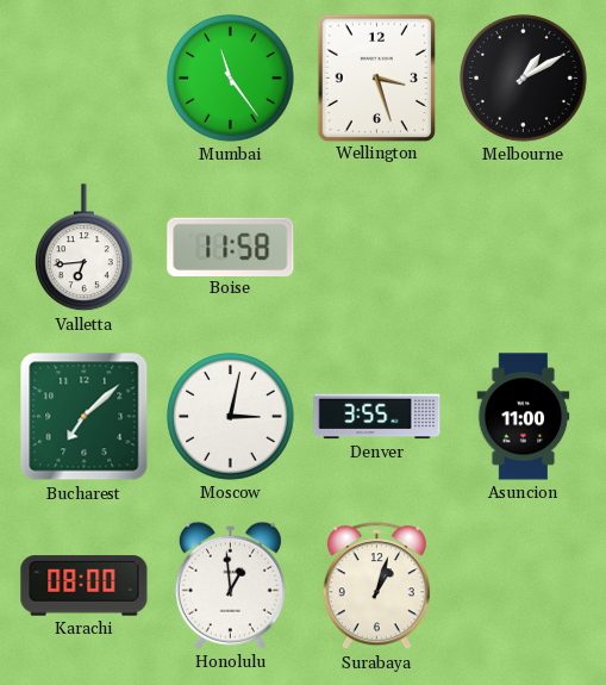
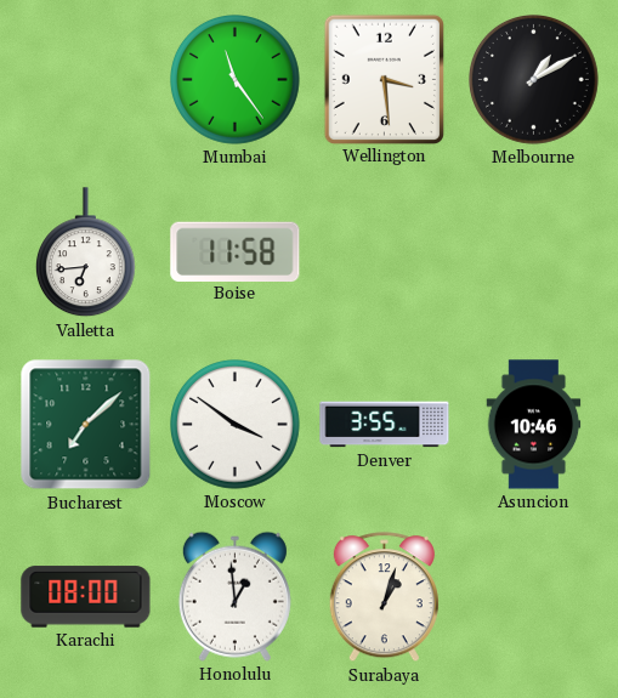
Wellington: 3:27 -> 3:29
Moscow: 3:02 -> 3:51
Asuncion: 11:00 -> 10:46
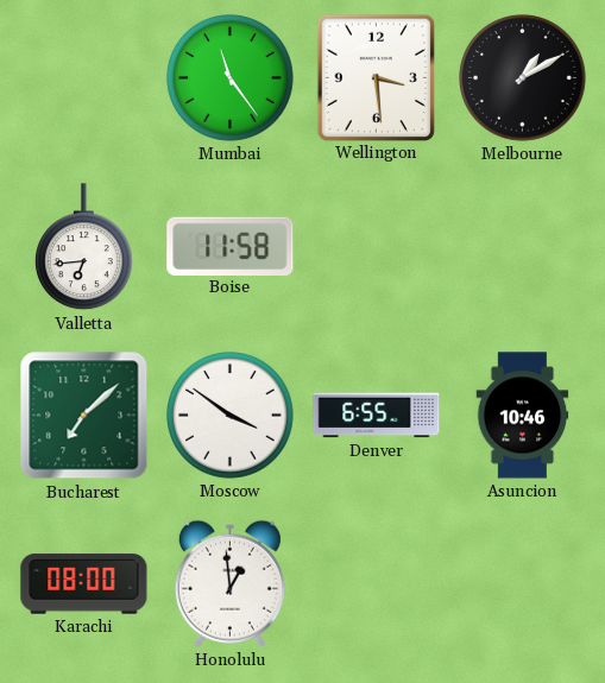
Denver: 3:55 -> 6:55
Surabaya: 1:03 -> none
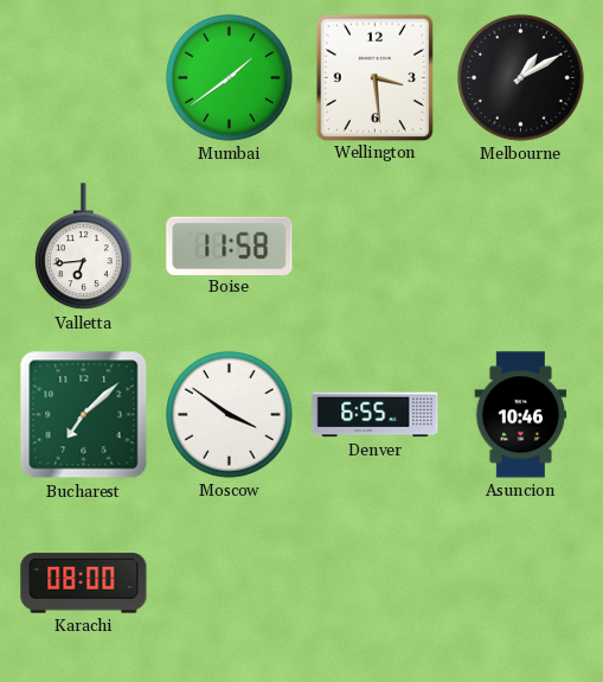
Mumbai: 11:24 -> 1:39
Honolulu: 12:59 -> none
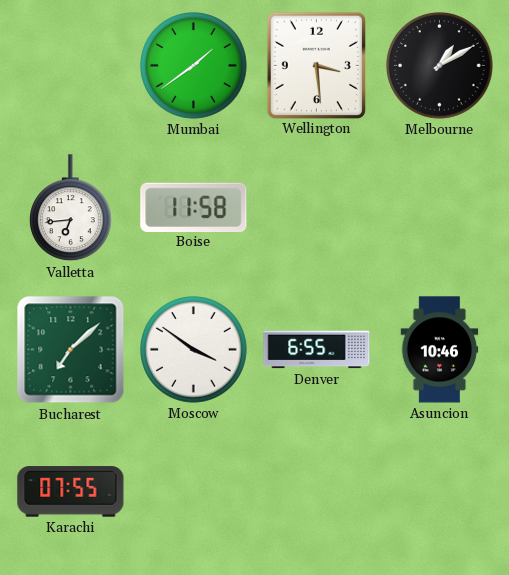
Karachi: 08:00 -> 07:55
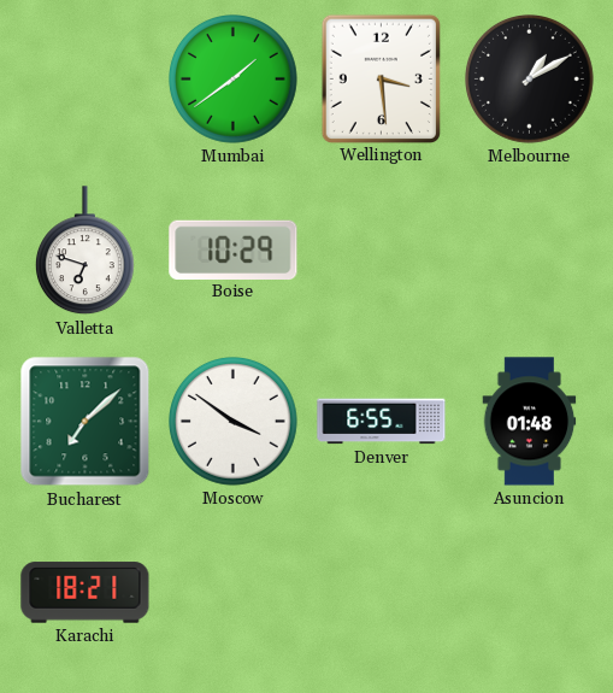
Valletta: 6:44 -> 6:48
Boise: 11:58 -> 10:29
Asuncion: 10:46 -> 01:48
Karachi: 07:55 -> 18:21
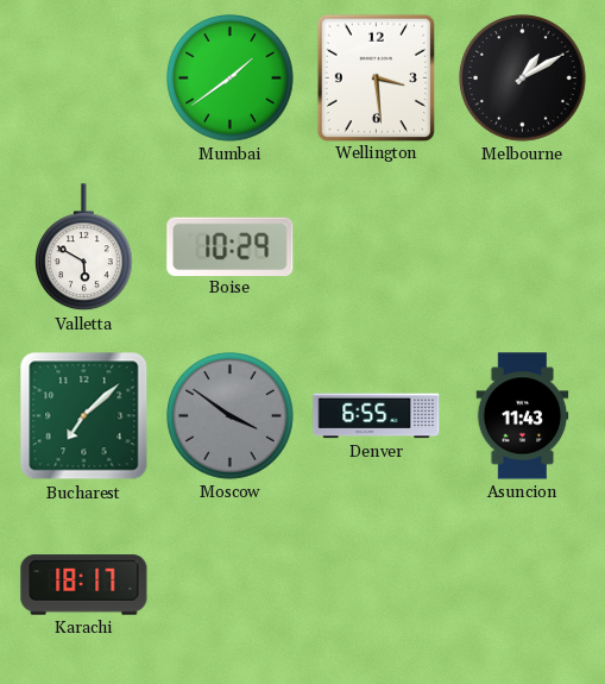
Valletta: 6:48 -> 5:50
Moscow dial: white -> grey
Asuncion: 01:48 -> 11:43
Karachi: 18:21 -> 18:17
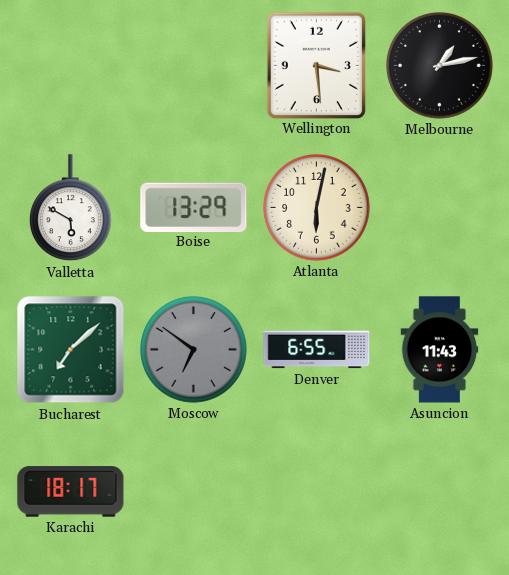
Mumbai: 1:39 -> none
Melbourne: 1:10 -> 1:13
Boise: 10:29 -> 13:29
Atlanta: none -> 6:02
Moscow: 3:51 -> 6:51
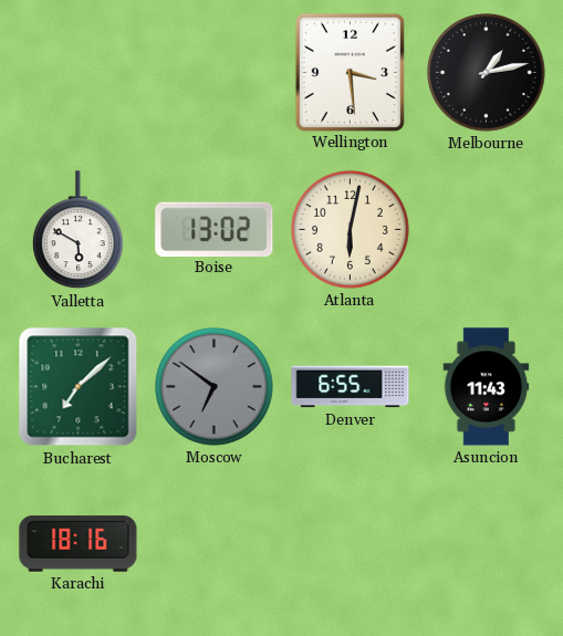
Boise: 13:29 -> 13:02
Karachi: 18:17 -> 18:16
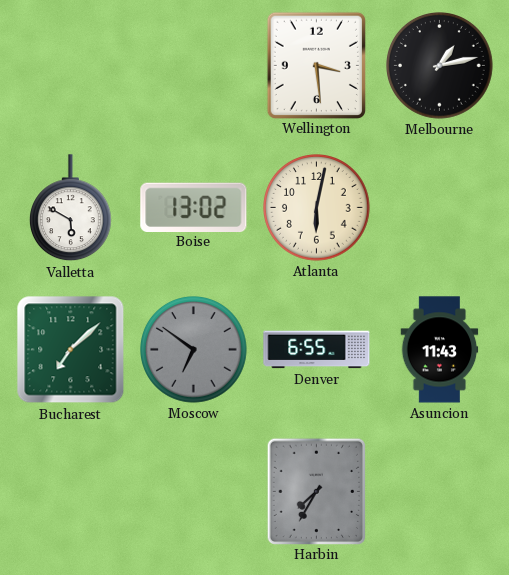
Karachi: 18:16 -> none
Harbin: none -> 7:35
